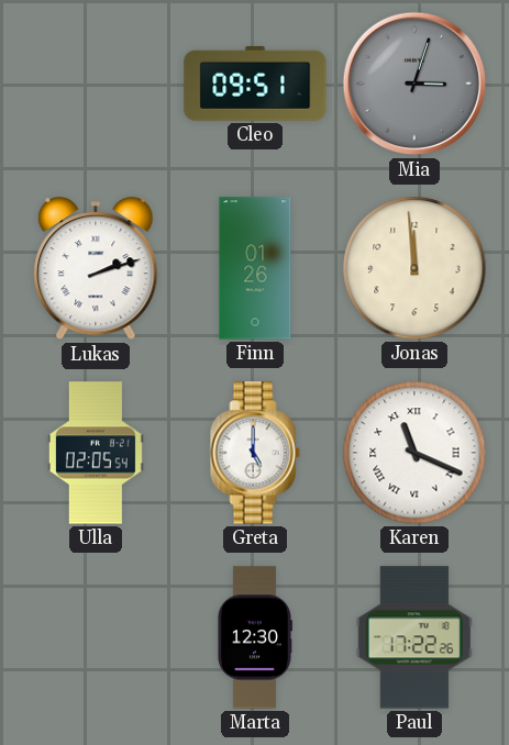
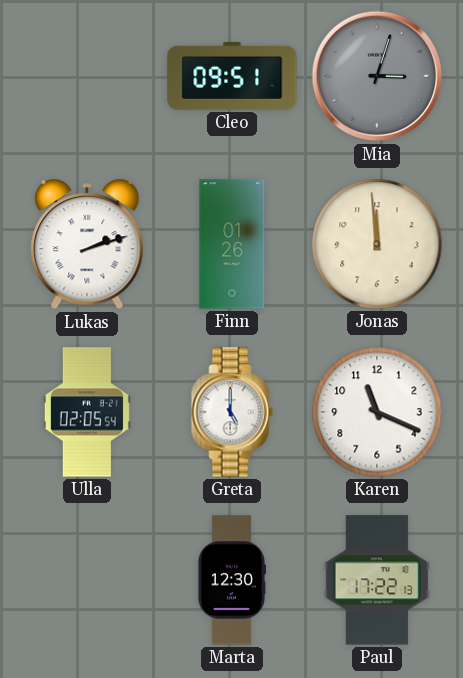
Karen numerals: Roman -> Arabic
Paul: 17:22:26 -> 17:22:13
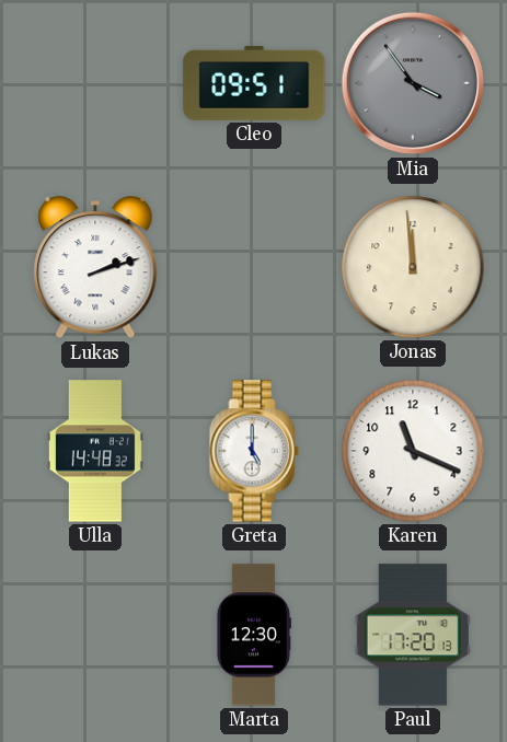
Mia: 3:03 -> 3:54
Finn: 01:26 -> none
Ulla: 02:05 -> 14:48
Paul: 17:22 -> 17:20
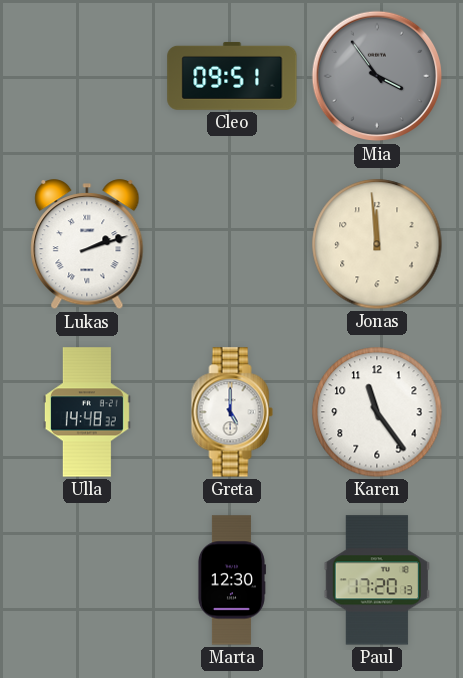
Karen: 11:19 -> 11:24
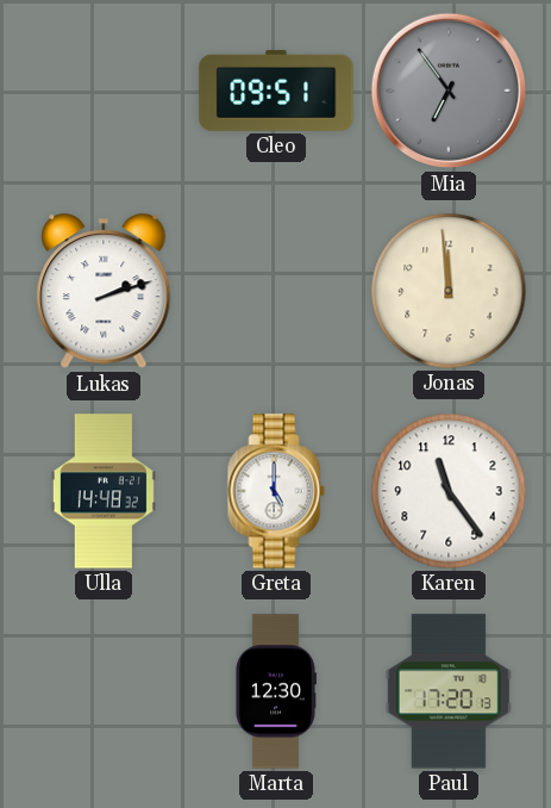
Mia: 3:54 -> 6:54
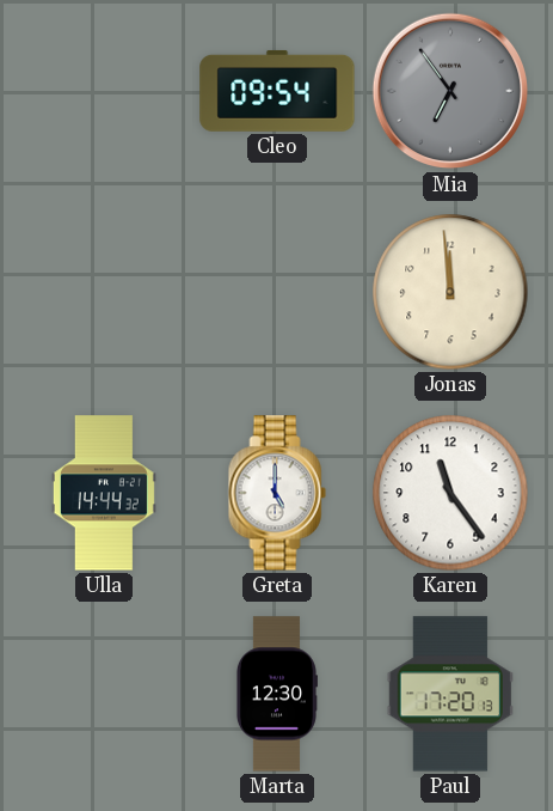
Cleo: 09:51 -> 09:54
Lukas: 2:12 -> none
Ulla: 14:48 -> 14:44
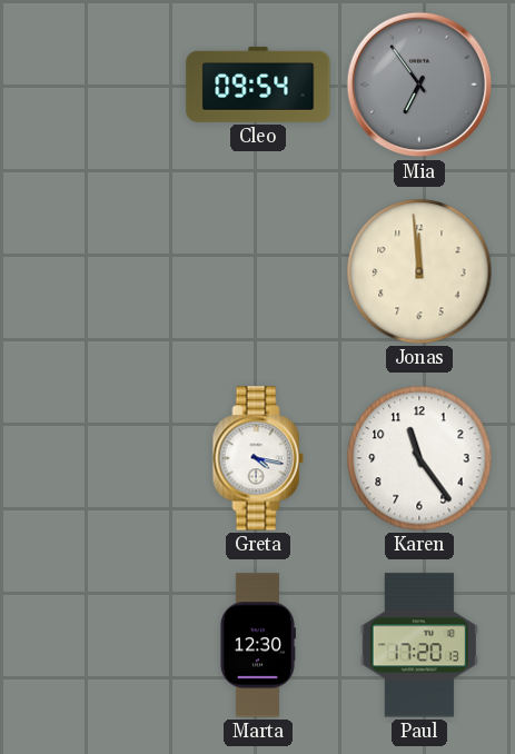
Ulla: 14:44 -> none
Greta: 5:00 -> 4:17
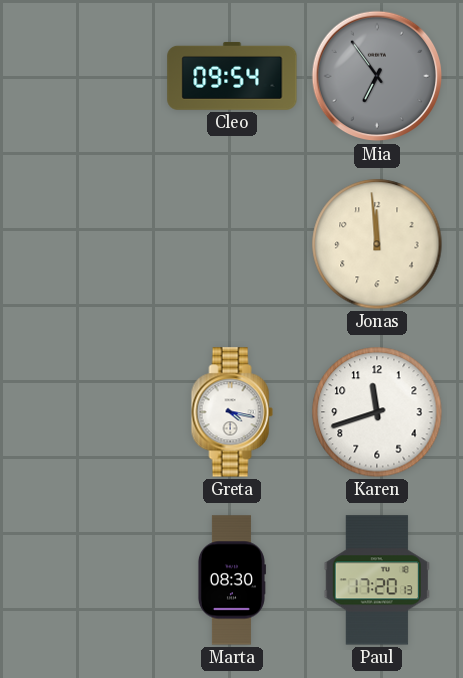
Karen: 11:24 -> 11:42
Marta: 12:30 -> 08:30
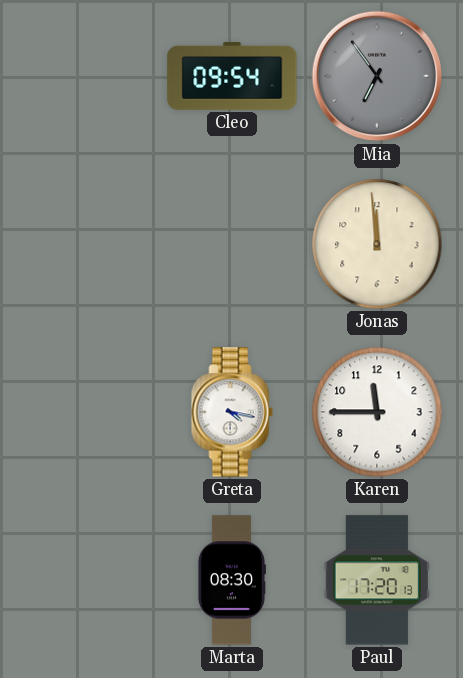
Karen: 11:42 -> 11:45
